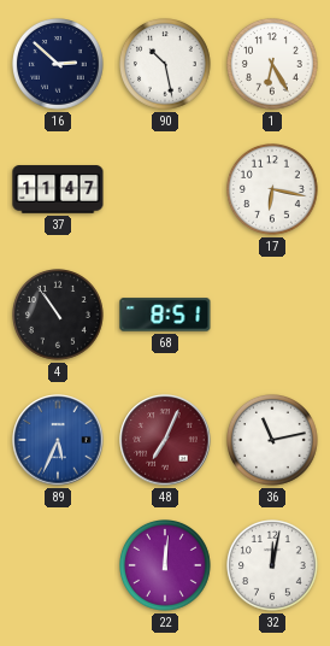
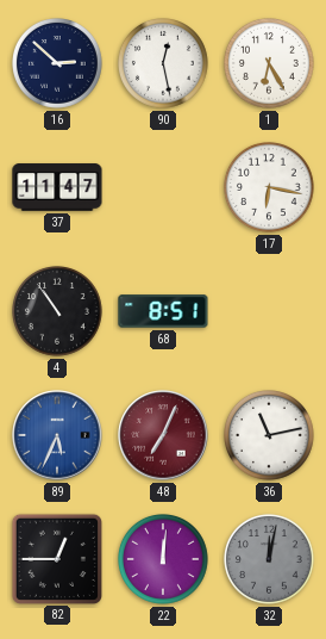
90: 10:28 -> 12:28
82: none -> 12:45
32 dial: white -> grey
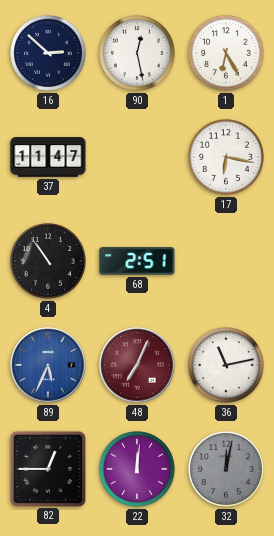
68: 8:51 -> 2:51
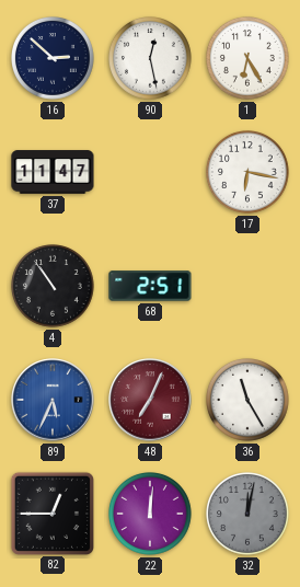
36: 11:13 -> 11:25
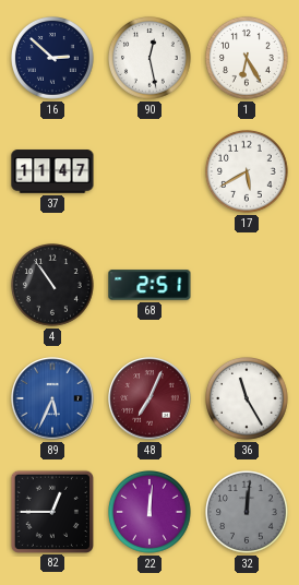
17: 6:17 -> 5:40
32: 12:02 -> 12:01
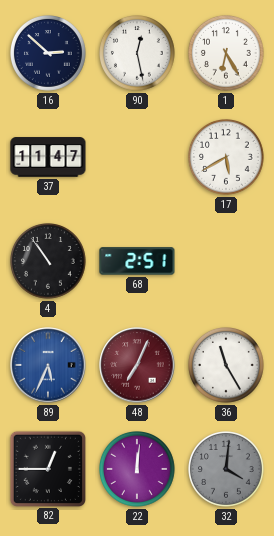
32: 12:01 -> 4:01
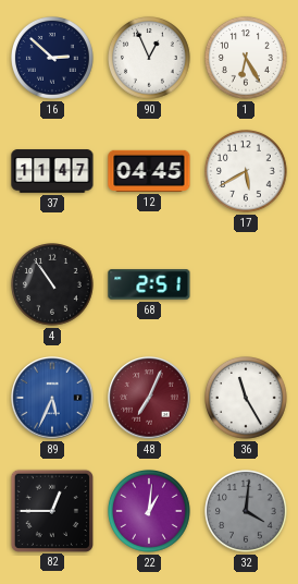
90: 12:28 -> 12:56
12: none -> 04:45
22: 12:01 -> 1:01
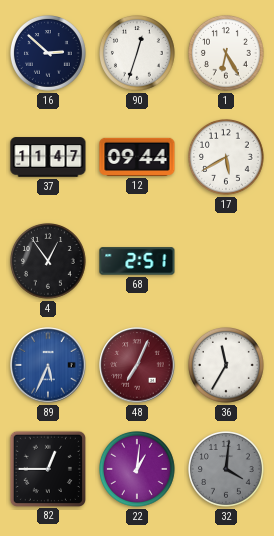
90: 12:56 -> 12:33
12: 04:45 -> 09:44
4: 10:54 -> 12:54
36: 11:25 -> 11:35
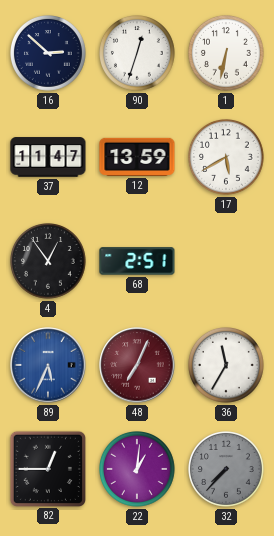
1: 6:25 -> 6:32
12: 09:44 -> 13:59
32: 4:01 -> 7:37
